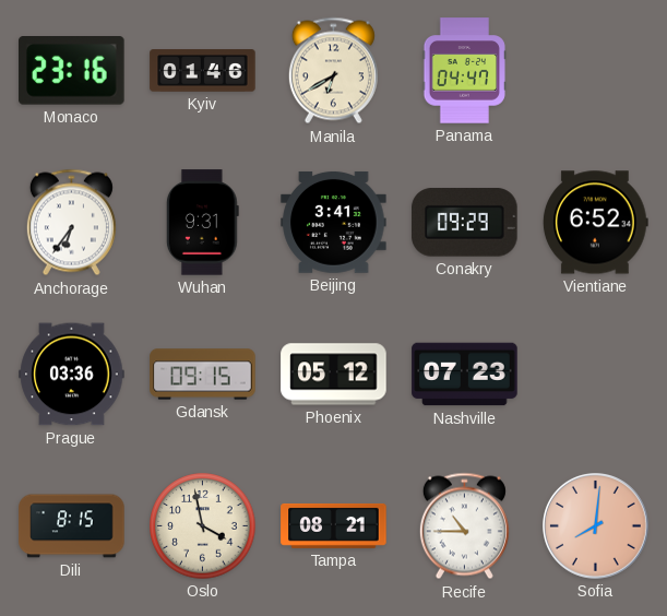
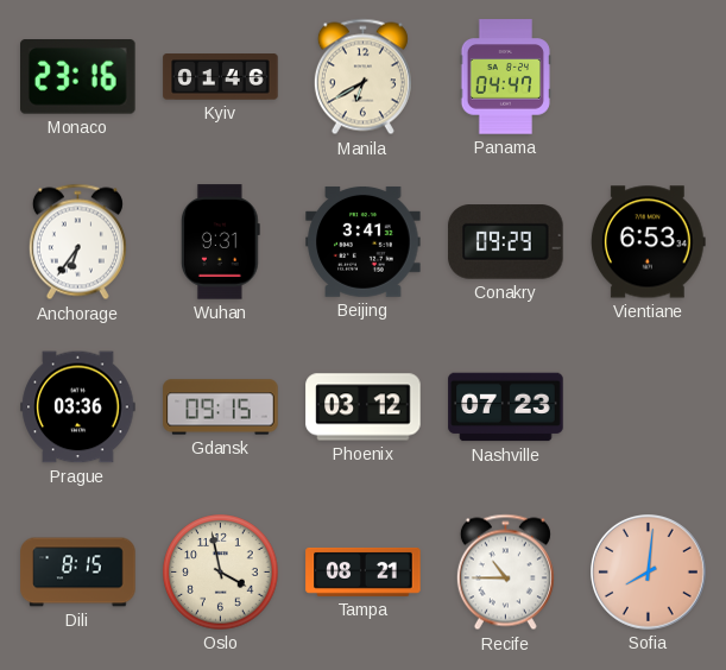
Vientiane: 6:52 -> 6:53
Phoenix: 05:12 -> 03:12
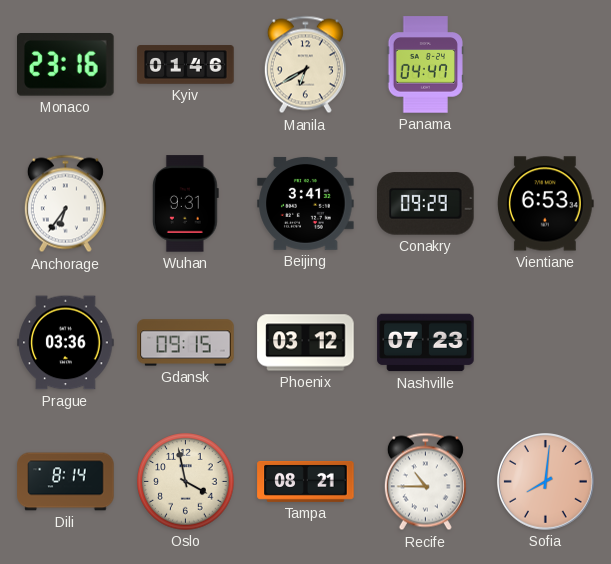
Dili: 8:15 -> 8:14
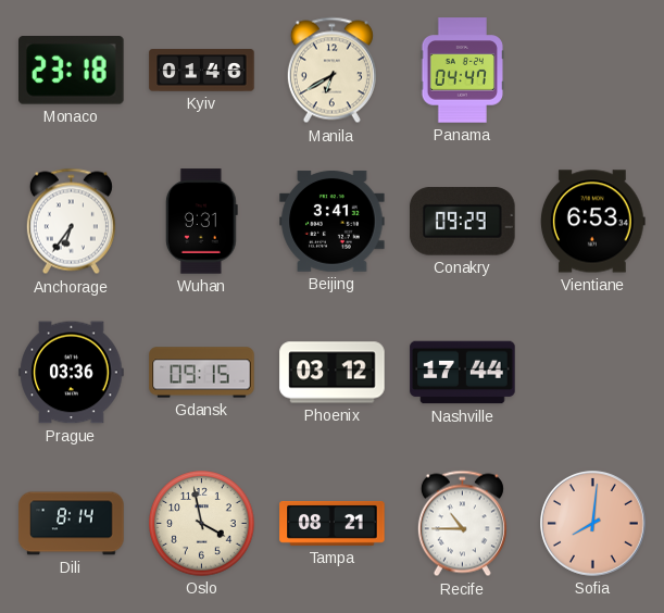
Monaco: 23:16 -> 23:18
Nashville: 07:23 -> 17:44
